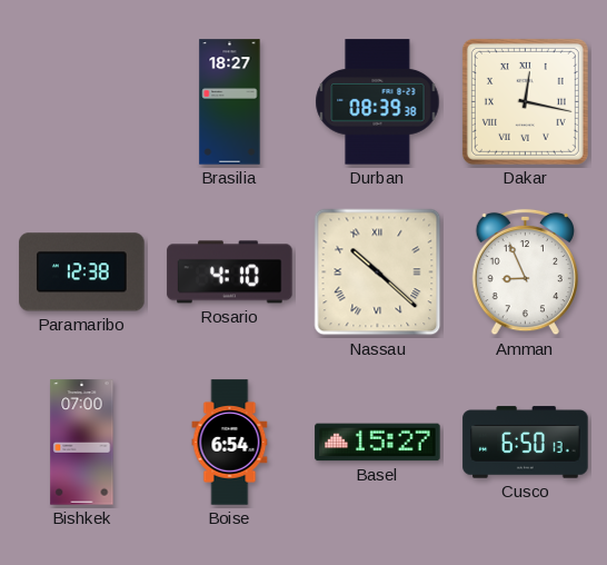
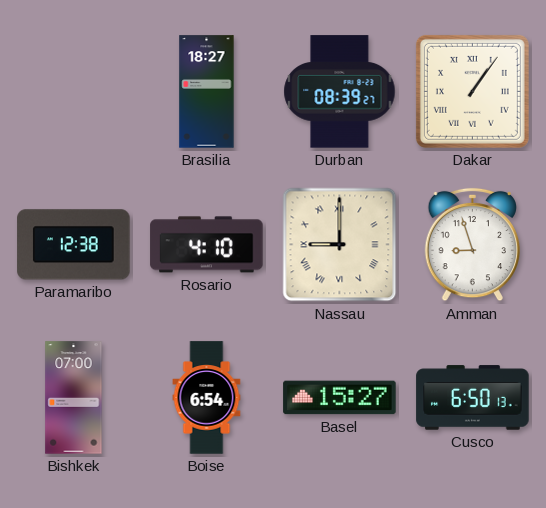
Durban: 08:39:38 -> 08:39:27
Dakar: 12:17 -> 1:06
Nassau: 10:22 -> 9:00
Amman: 8:56 -> 8:57
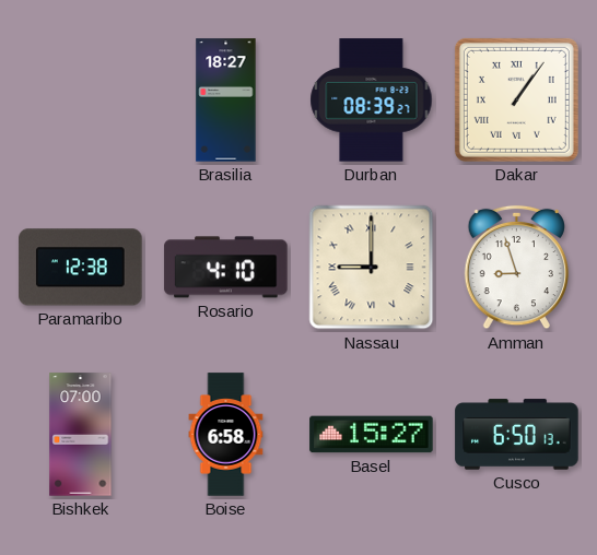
Boise: 6:54 -> 6:58
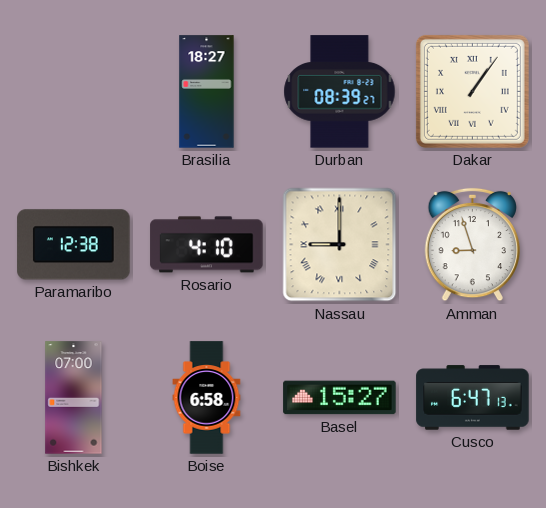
Cusco: 6:50 -> 6:47
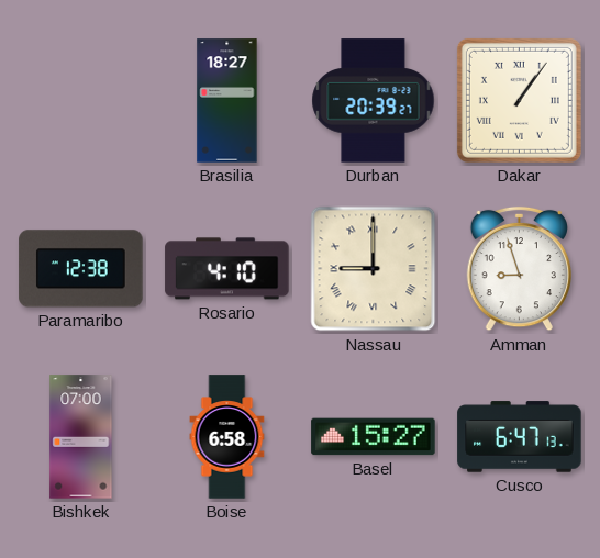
Durban: 08:39 -> 20:39
